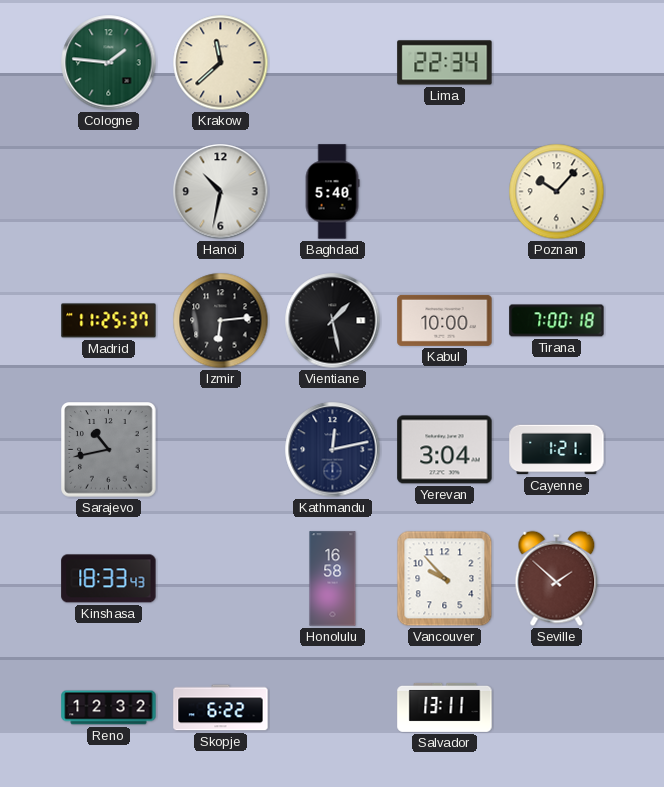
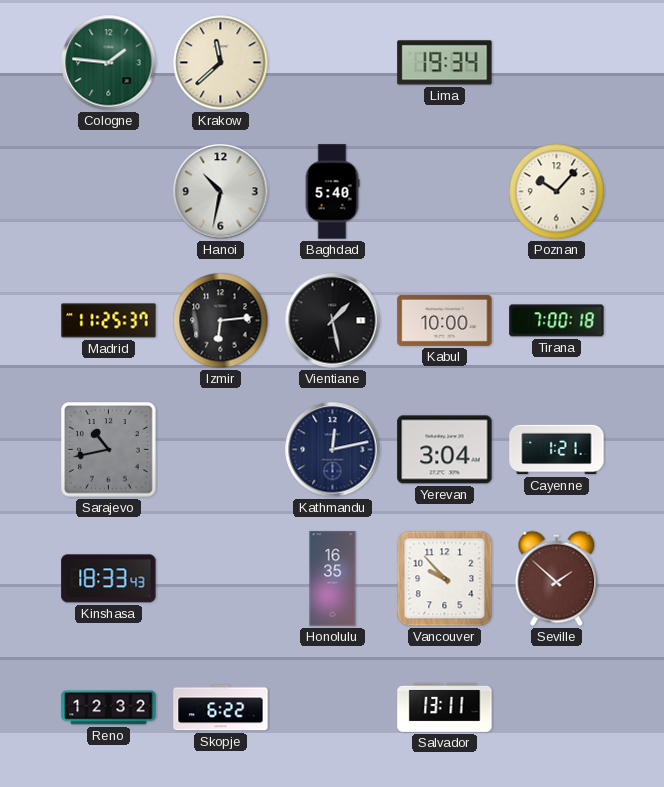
Lima: 22:34 -> 19:34
Honolulu: 16:58 -> 16:35
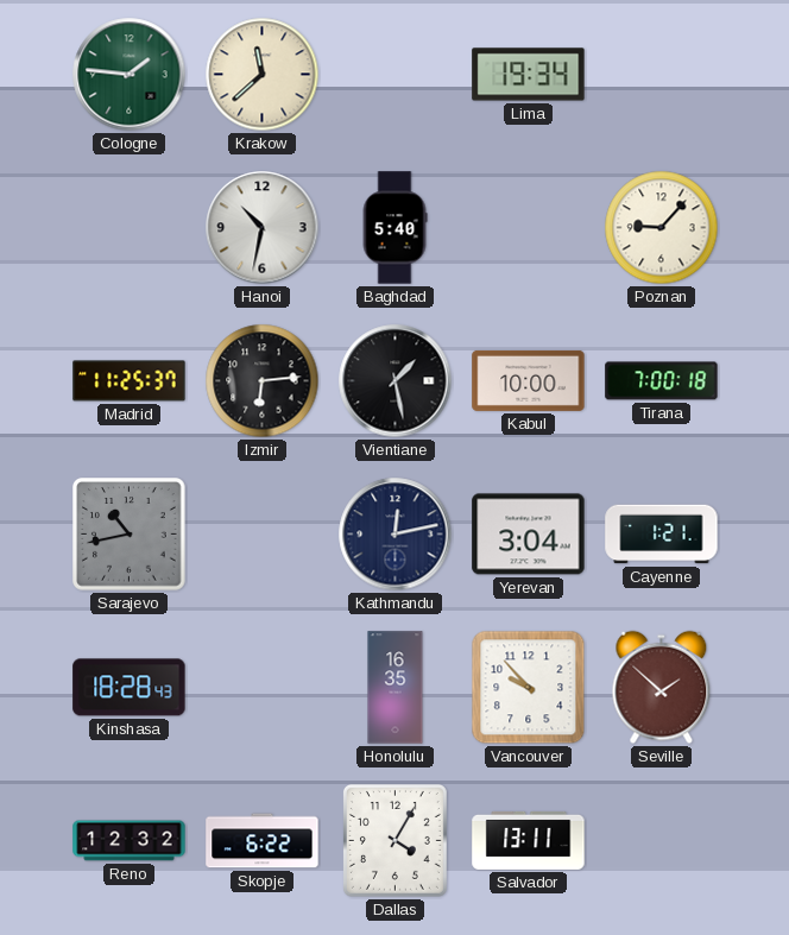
Poznan: 10:07 -> 9:07
Kinshasa: 18:33 -> 18:28
Dallas: none -> 4:05
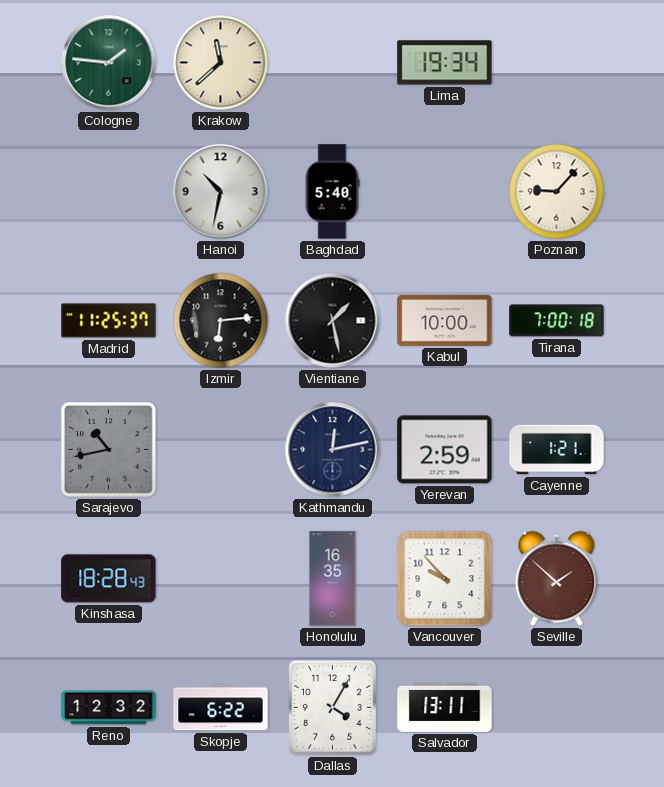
Yerevan: 3:04 -> 2:59
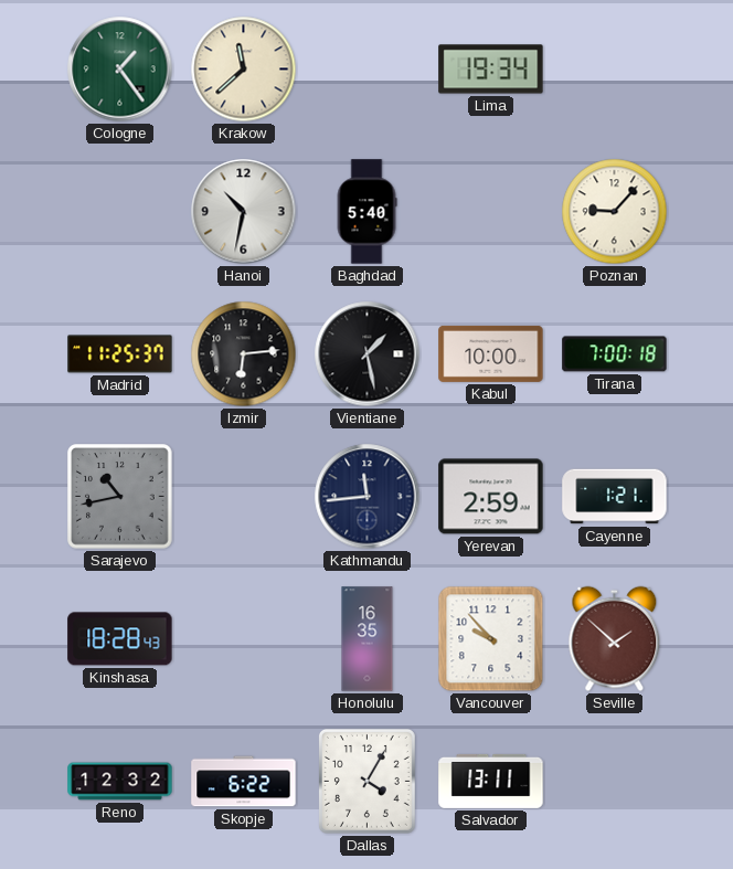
Cologne: 1:46 -> 1:24
Kathmandu: 12:13 -> 11:44
